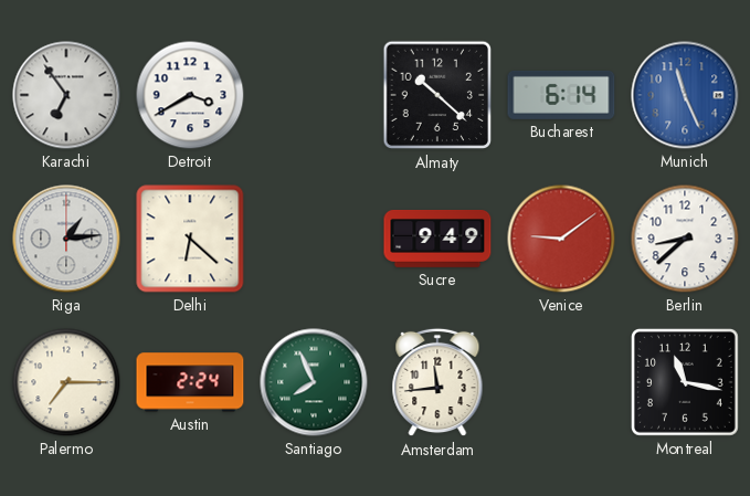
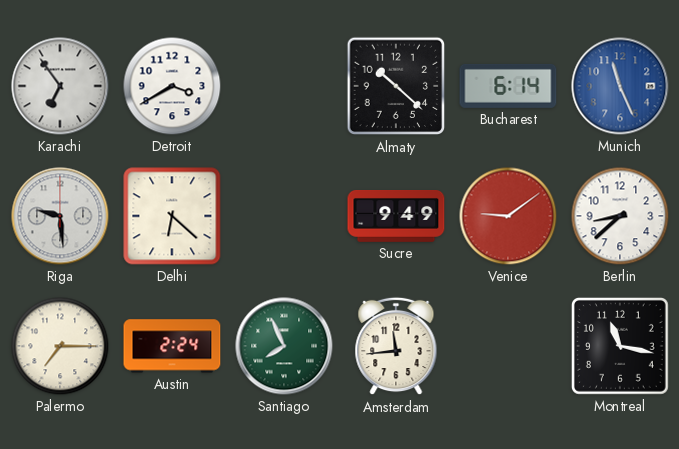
Riga: 1:14 -> 9:29
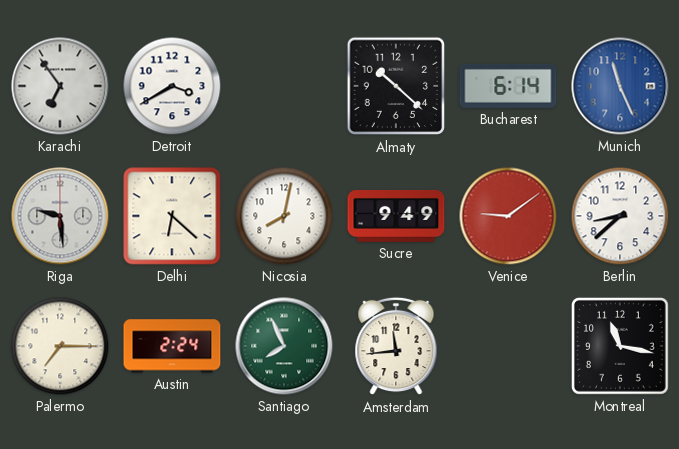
Nicosia: none -> 8:02
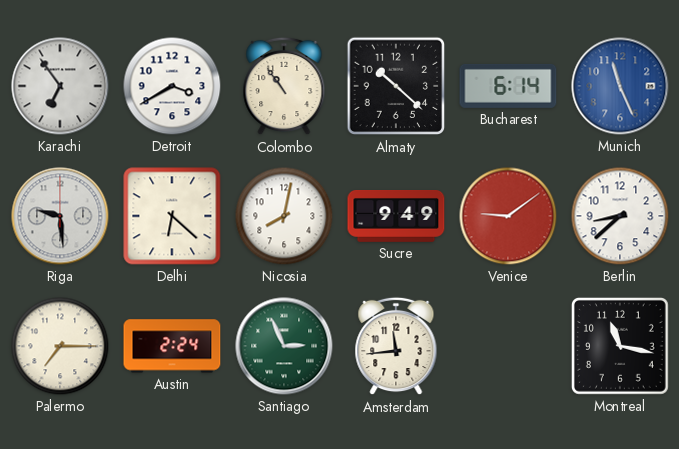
Colombo: none -> 10:54
Santiago: 7:56 -> 2:56
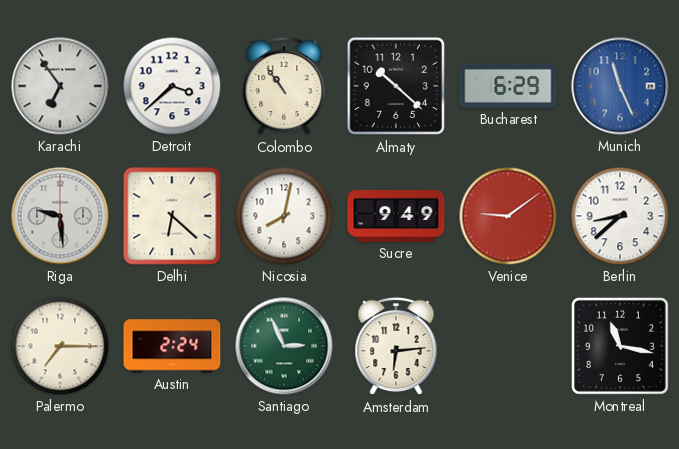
Detroit: 3:40 -> 3:38
Bucharest: 6:14 -> 6:29
Amsterdam: 11:44 -> 6:14
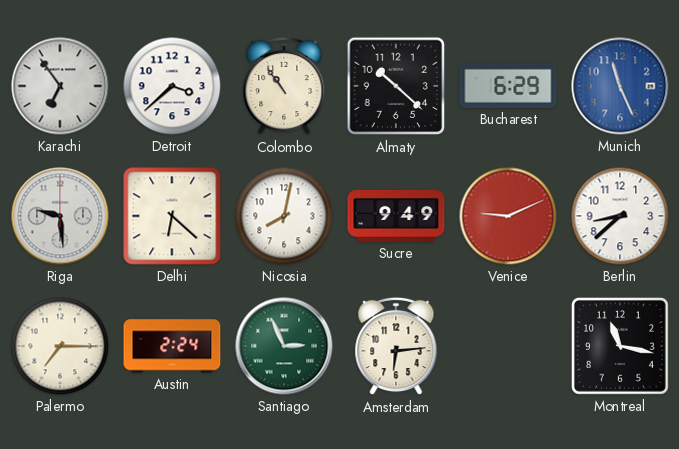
Venice: 9:09 -> 9:11
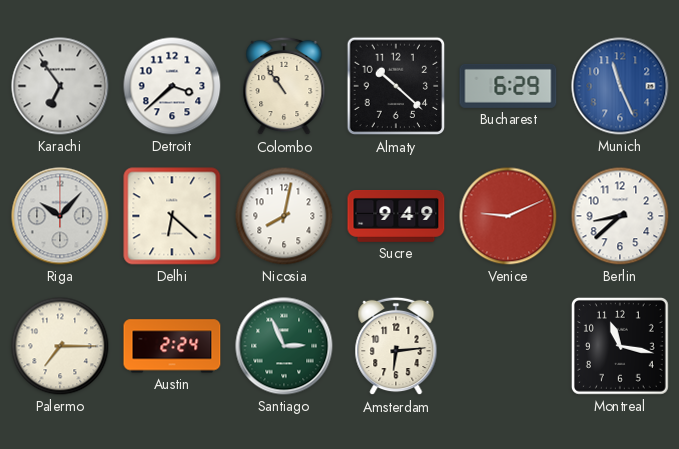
Riga: 9:29 -> 10:07
